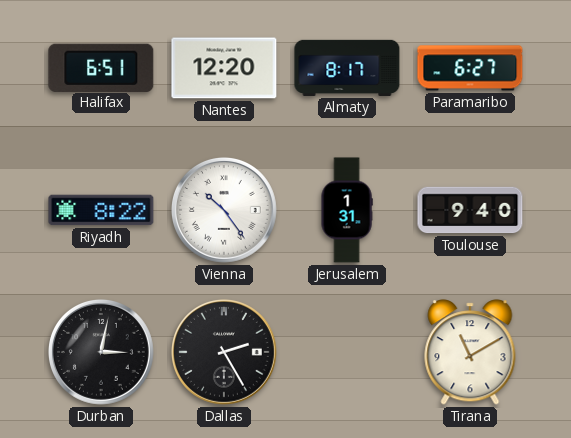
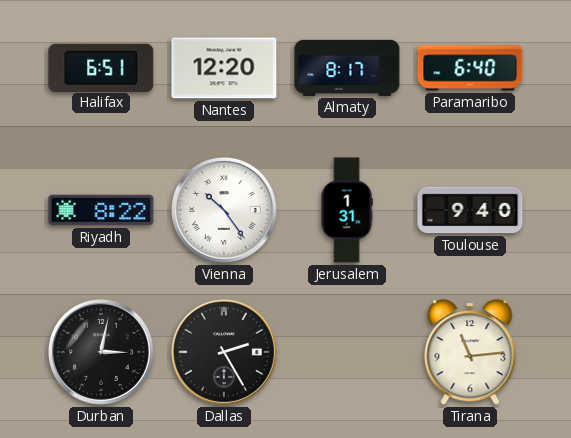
Paramaribo: 6:27 -> 6:40
Tirana: 11:10 -> 11:14
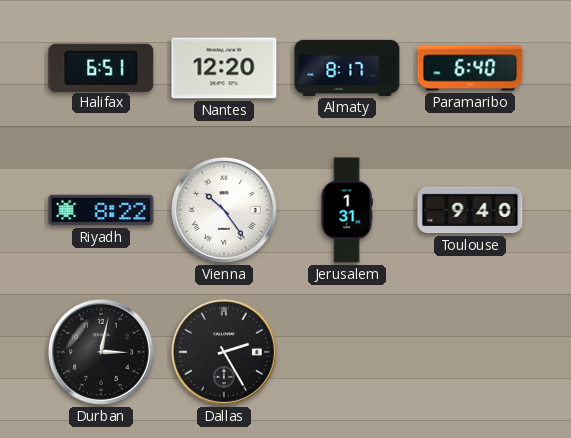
Tirana: 11:14 -> none
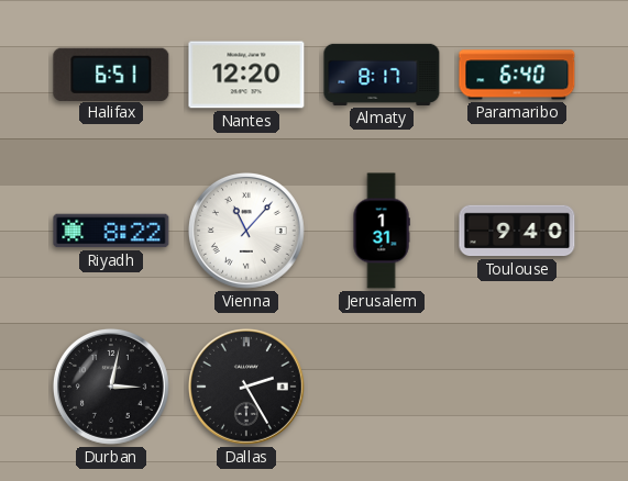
Vienna: 10:24 -> 11:07
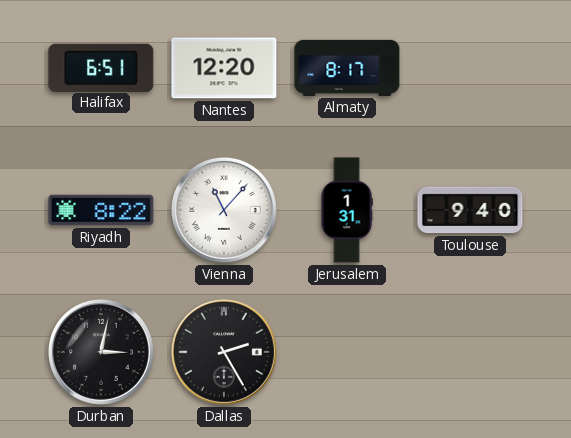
Paramaribo: 6:40 -> none
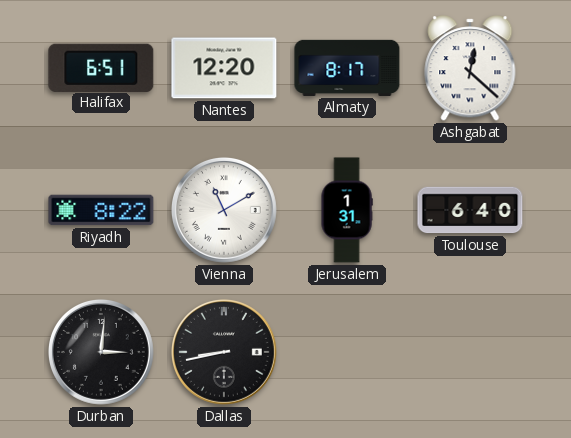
Ashgabat: none -> 12:22
Vienna: 11:07 -> 11:10
Toulouse: 9:40 -> 6:40
Durban: 3:02 -> 3:01
Dallas: 2:25 -> 8:43
